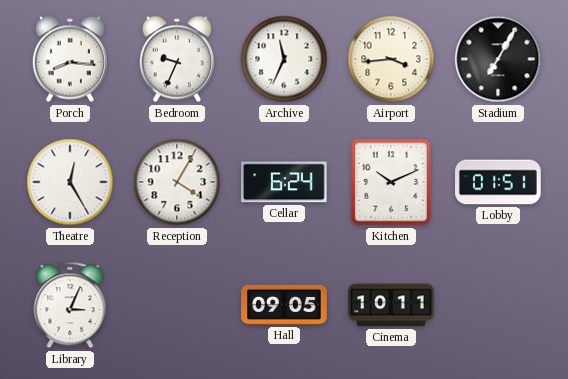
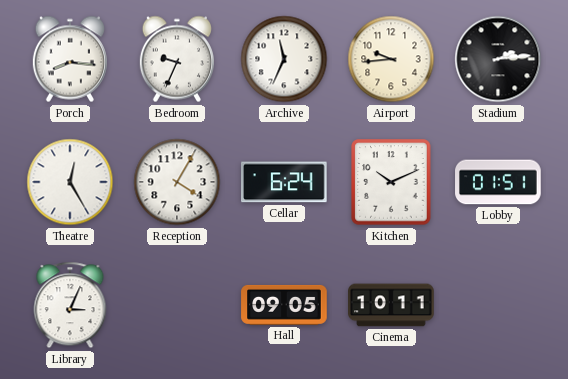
Airport: 3:44 -> 9:44
Stadium: 7:05 -> 2:14
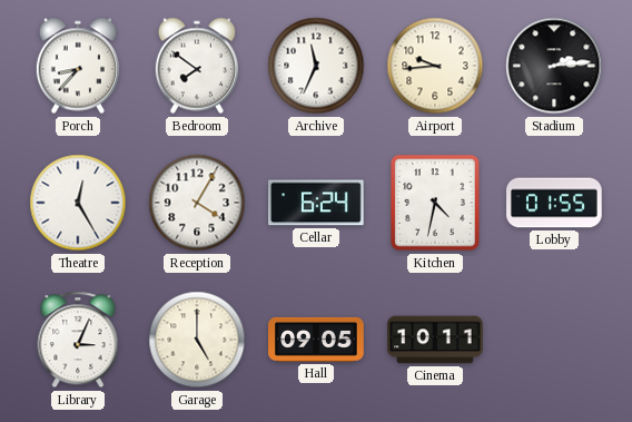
Porch: 8:16 -> 8:37
Bedroom: 9:34 -> 7:51
Kitchen: 10:11 -> 4:32
Lobby: 01:51 -> 01:55
Garage: none -> 5:00
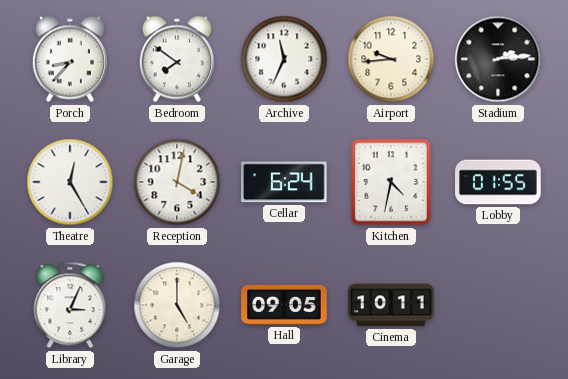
Reception: 4:05 -> 4:02
